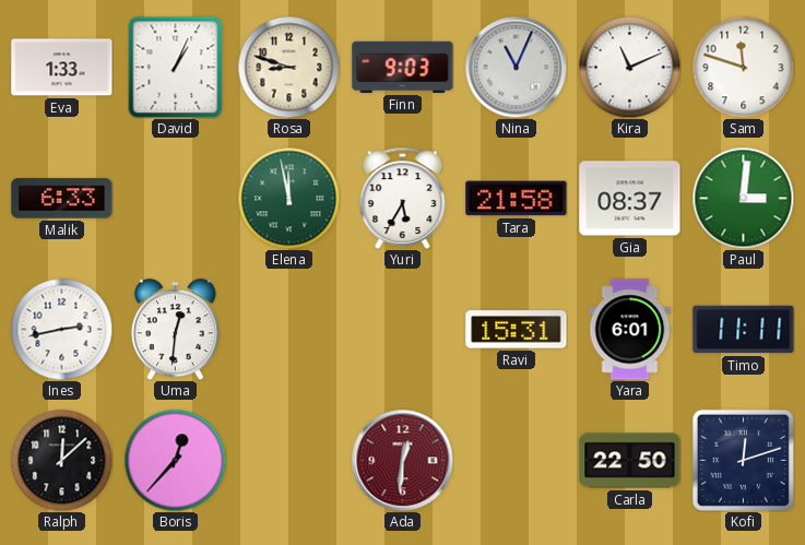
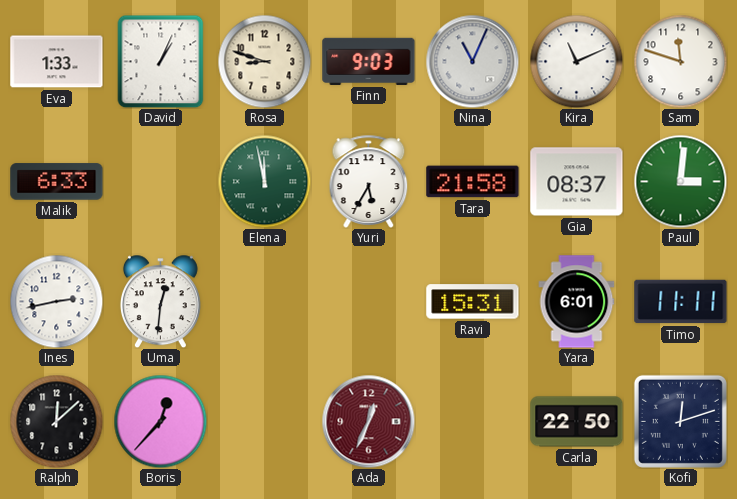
Ada: 12:31 -> 12:34
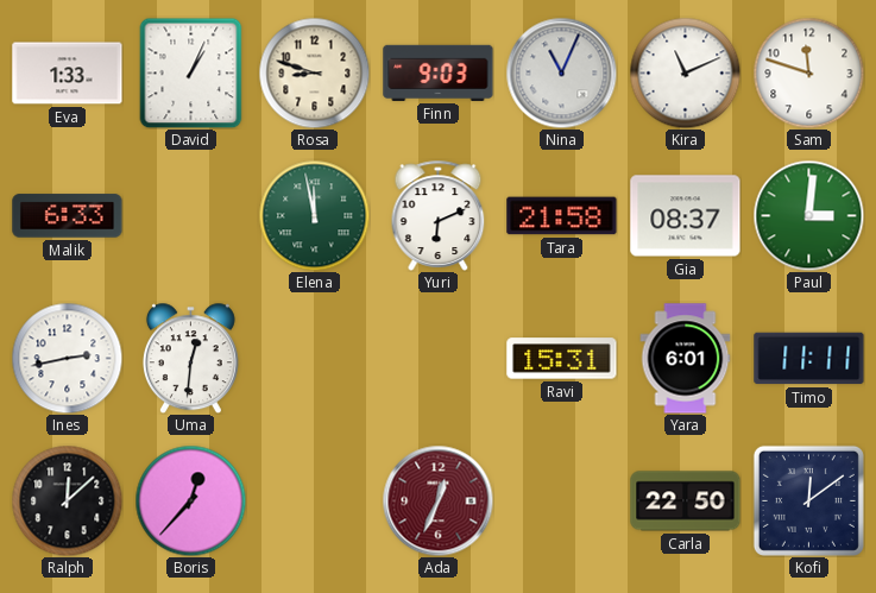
Yuri: 5:35 -> 6:11
Kofi: 12:12 -> 12:09
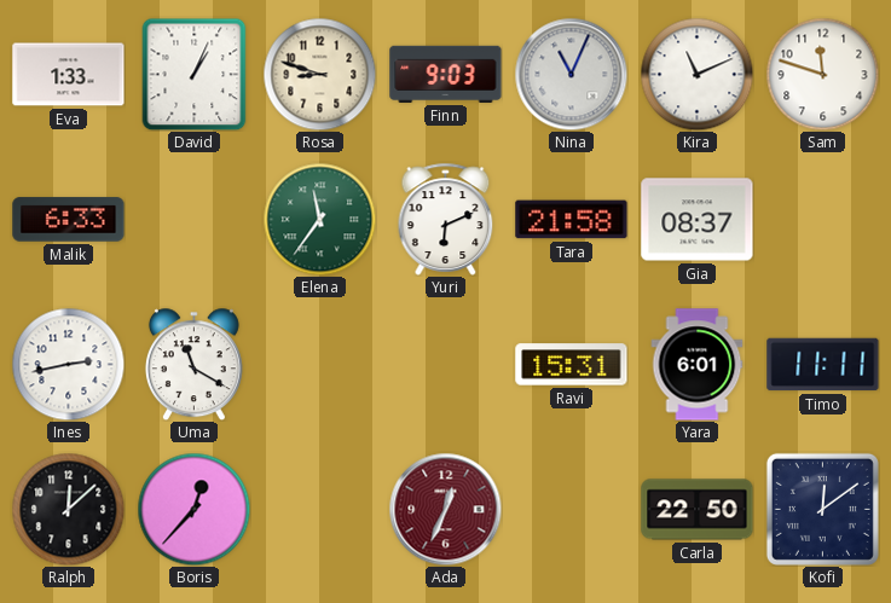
Elena: 11:58 -> 11:36
Paul: 3:01 -> none
Uma: 12:31 -> 11:20
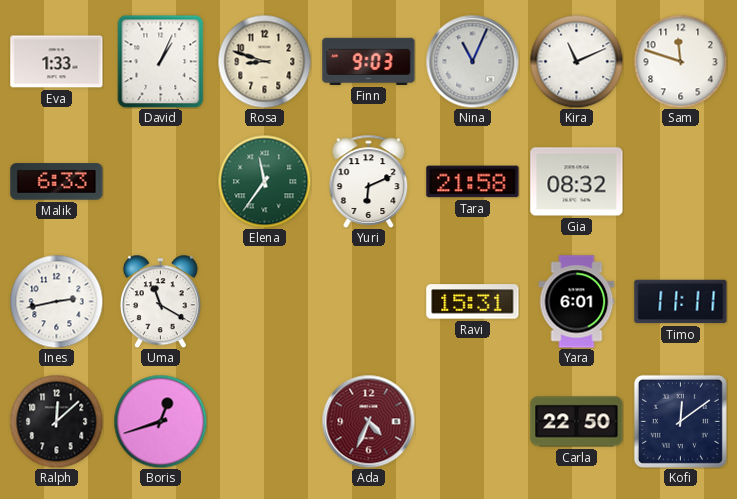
Gia: 08:37 -> 08:32
Boris: 12:37 -> 12:42
Ada: 12:34 -> 4:34
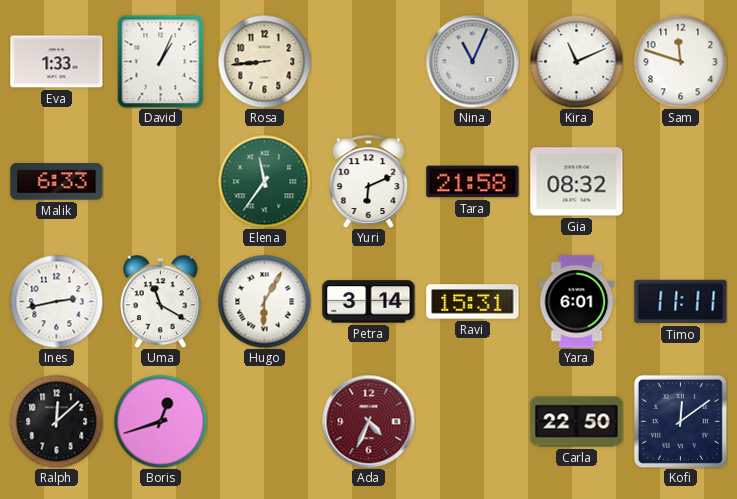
Rosa: 8:48 -> 8:44
Finn: 9:03 -> none
Hugo: none -> 6:05
Petra: none -> 3:14
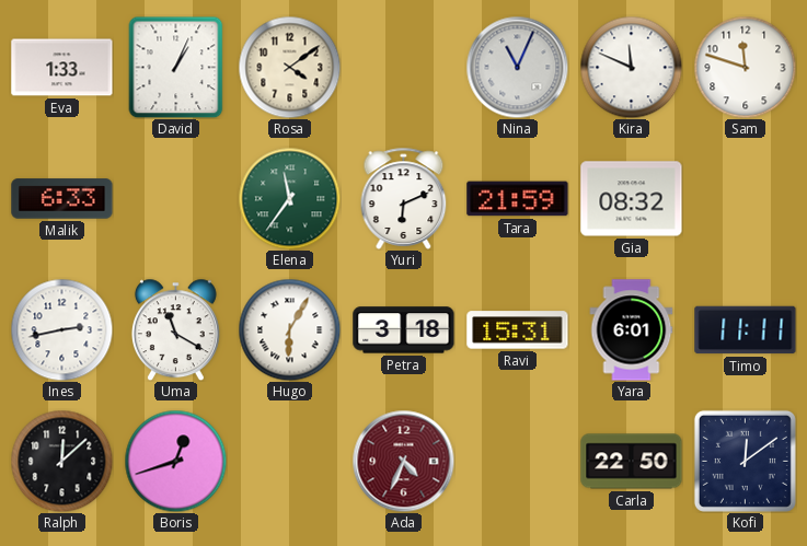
Rosa: 8:44 -> 4:09
Kira: 11:11 -> 11:49
Tara: 21:58 -> 21:59
Petra: 3:14 -> 3:18
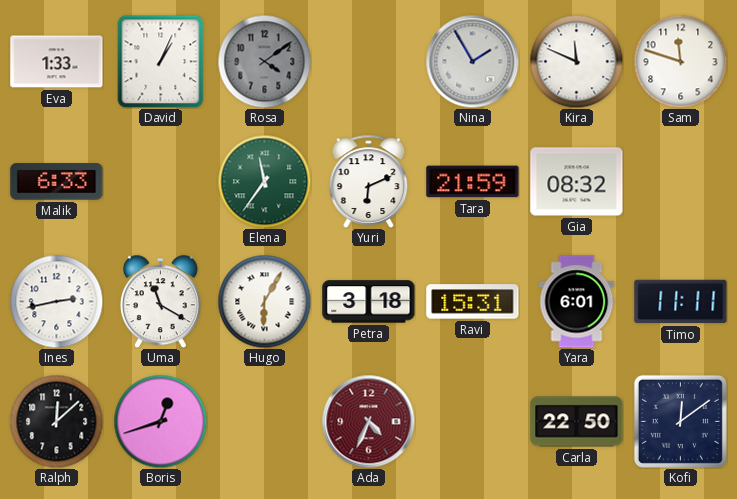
Rosa dial: cream -> grey
Nina: 11:04 -> 1:55
